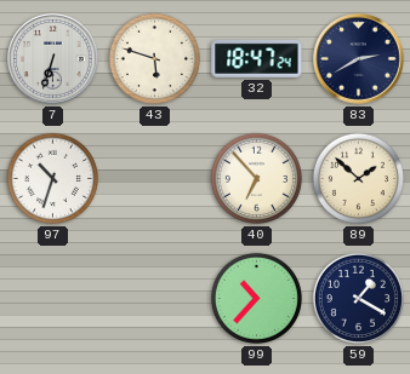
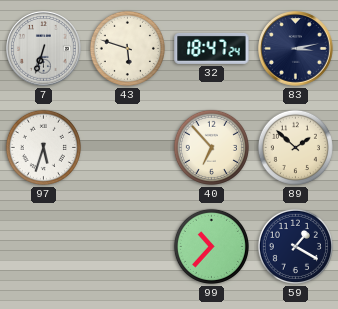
83: 2:40 -> 3:13
97: 10:33 -> 5:33
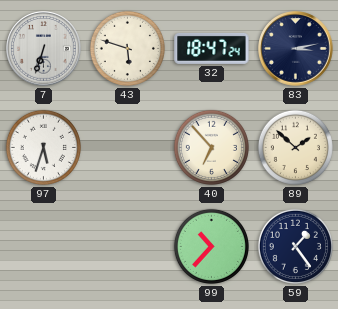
59: 1:20 -> 1:24
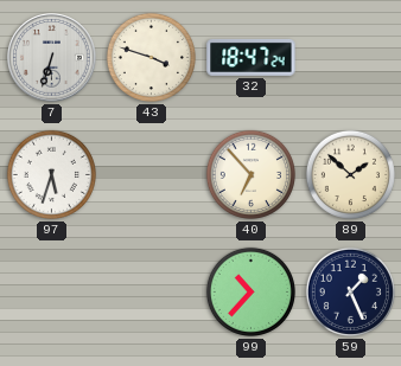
43: 5:48 -> 3:48
83: 3:13 -> none
59: 1:24 -> 1:26
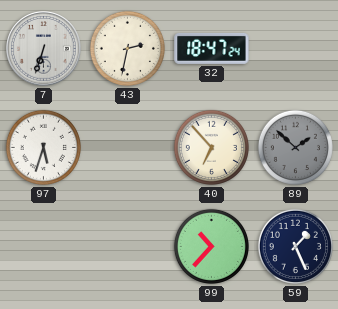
43: 3:48 -> 2:32
89 dial: cream -> grey
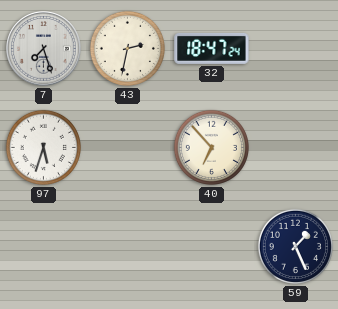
7: 6:33 -> 7:27
89: 1:52 -> none
99: 10:37 -> none
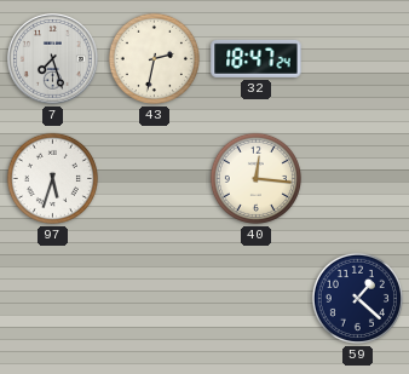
40: 6:53 -> 12:16
59: 1:26 -> 1:22
